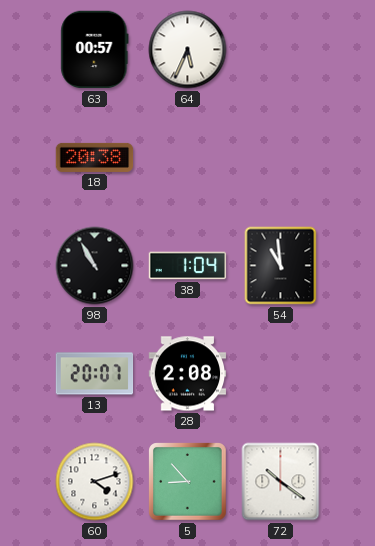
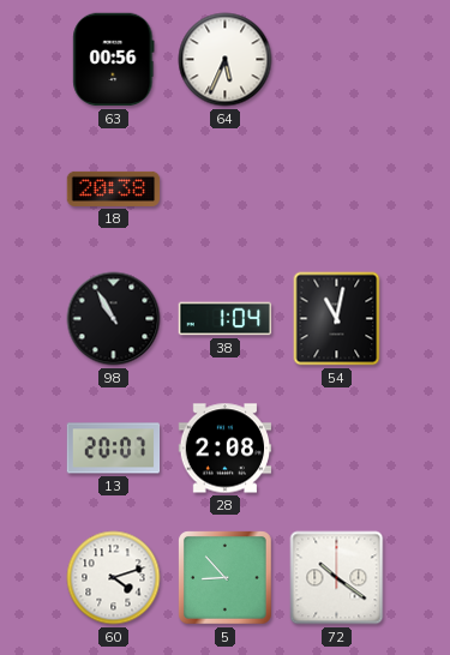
63: 00:57 -> 00:56
54: 10:59 -> 11:02
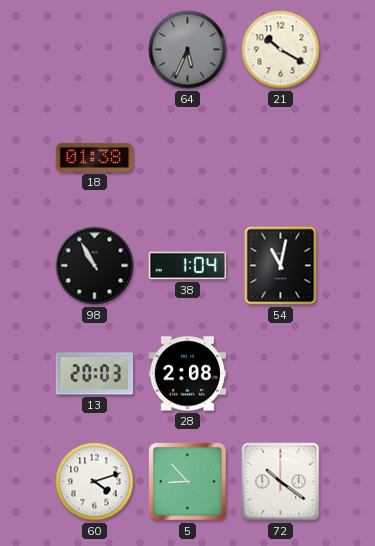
63: 00:56 -> none
64 dial: white -> grey
21: none -> 10:20
18: 20:38 -> 01:38
13: 20:07 -> 20:03
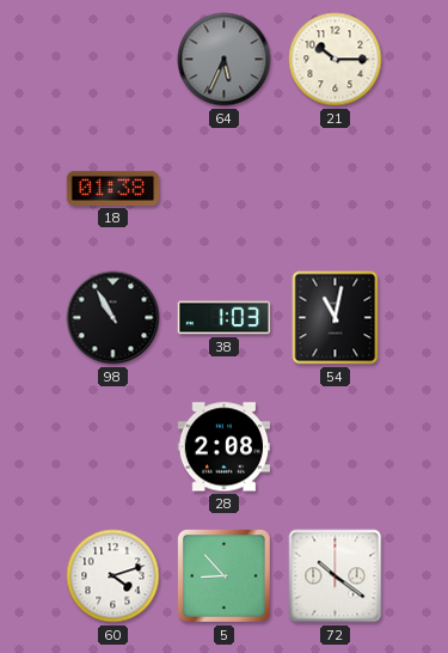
21: 10:20 -> 10:15
38: 1:04 -> 1:03
13: 20:03 -> none
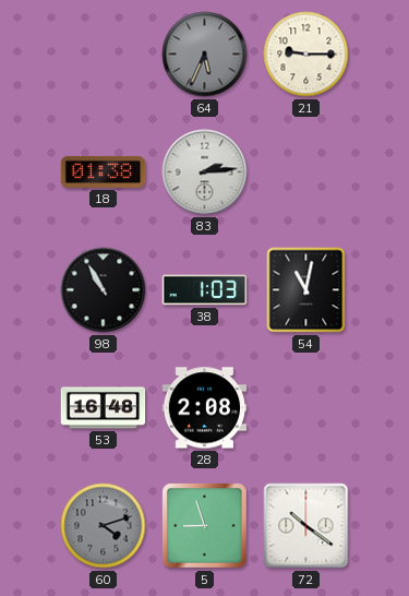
21: 10:15 -> 9:15
83: none -> 2:14
53: none -> 16:48
60 dial: white -> grey
5: 8:53 -> 8:57
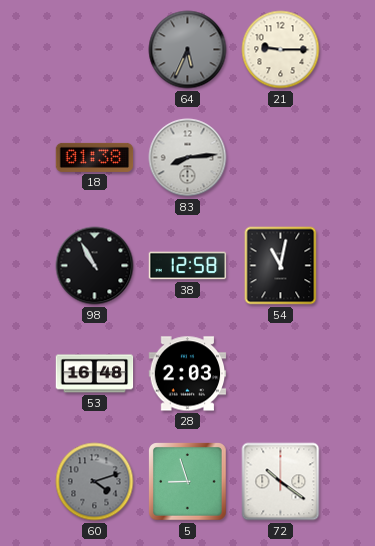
83: 2:14 -> 8:14
38: 1:03 -> 12:58
28: 2:08 -> 2:03
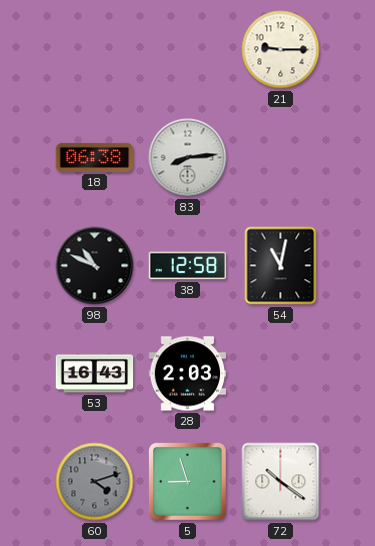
64: 5:34 -> none
18: 01:38 -> 06:38
98: 10:55 -> 10:49
53: 16:48 -> 16:43
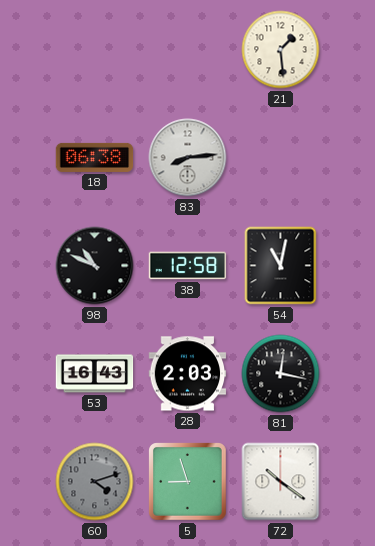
21: 9:15 -> 1:29
81: none -> 12:17
